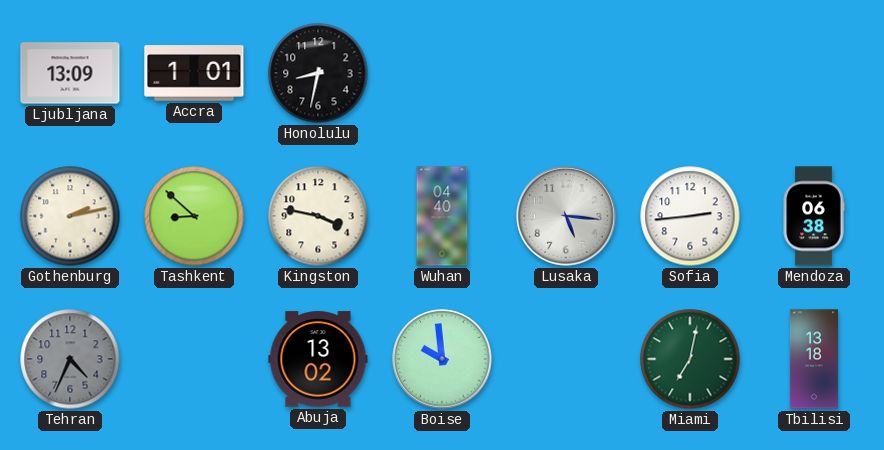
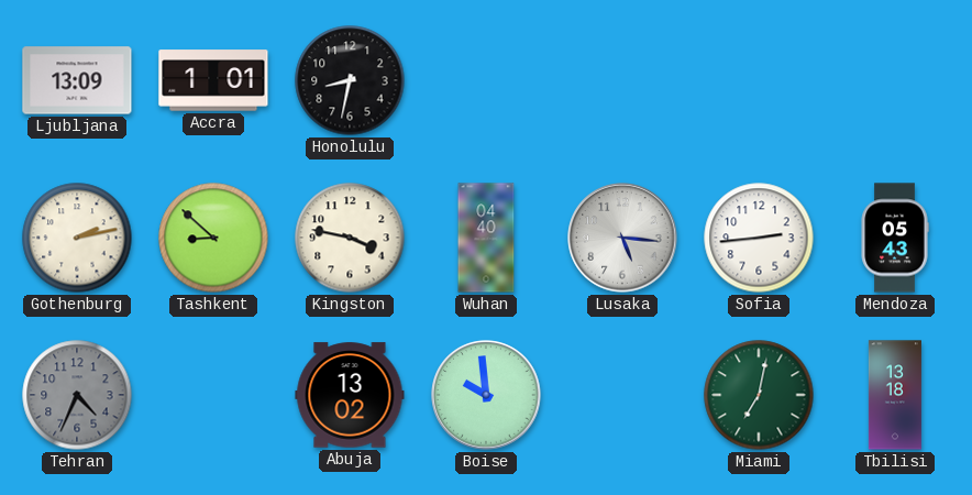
Mendoza: 06:38 -> 05:43
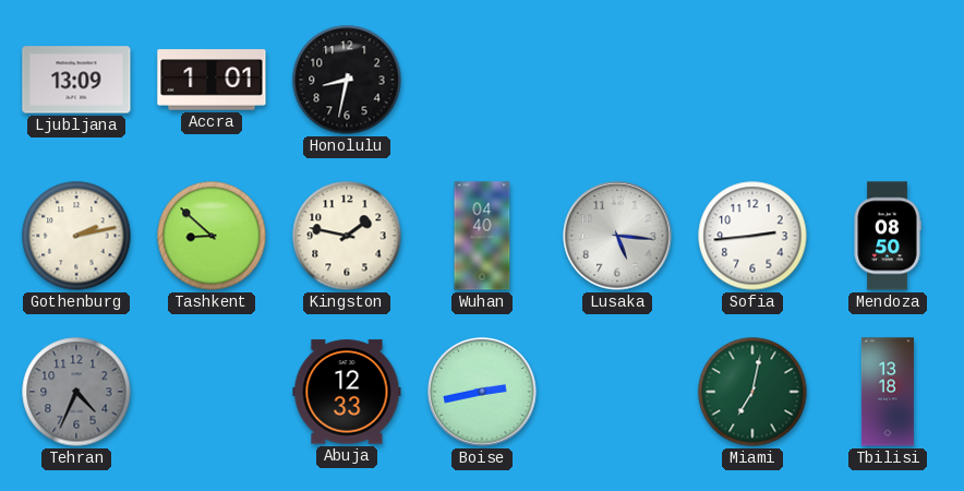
Kingston: 3:47 -> 1:47
Mendoza: 05:43 -> 08:50
Abuja: 13:02 -> 12:33
Boise: 9:59 -> 2:43
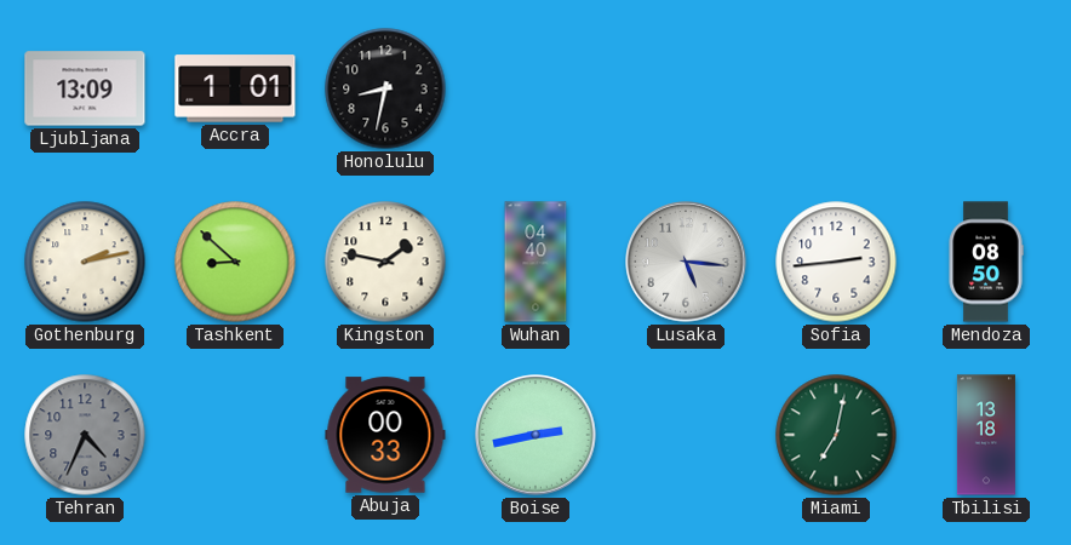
Abuja: 12:33 -> 00:33
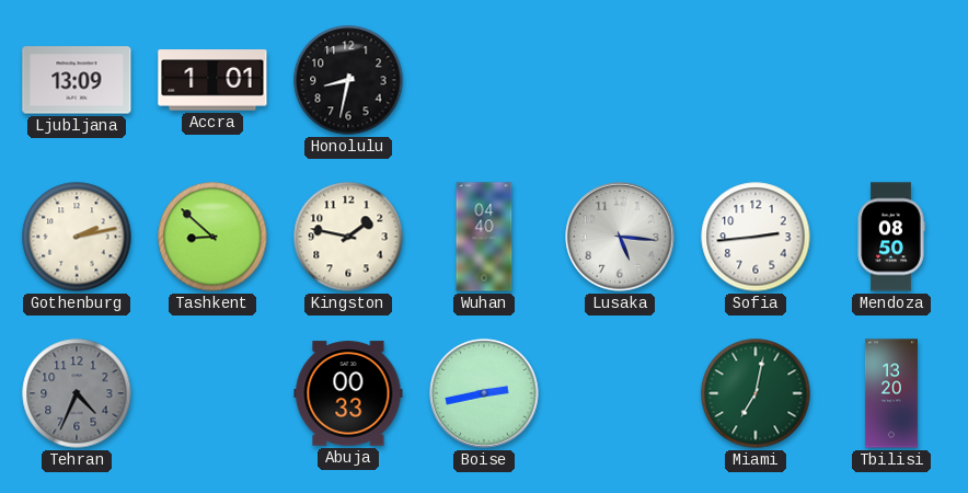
Tbilisi: 13:18 -> 13:20
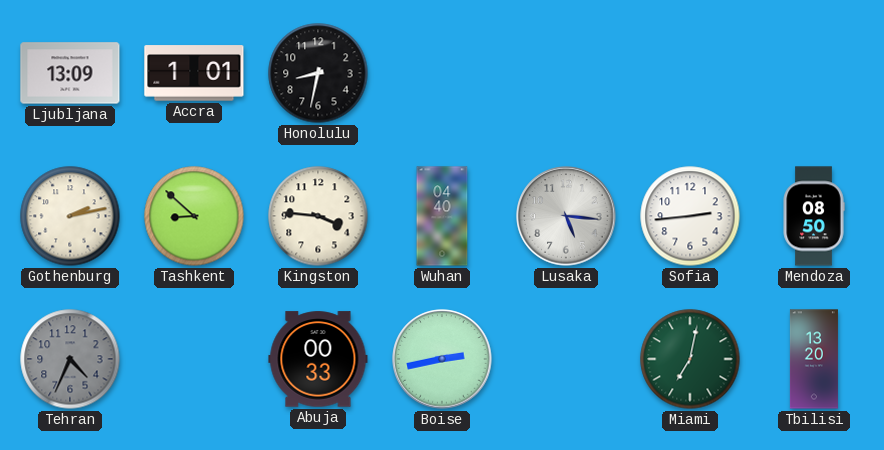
Kingston: 1:47 -> 3:46
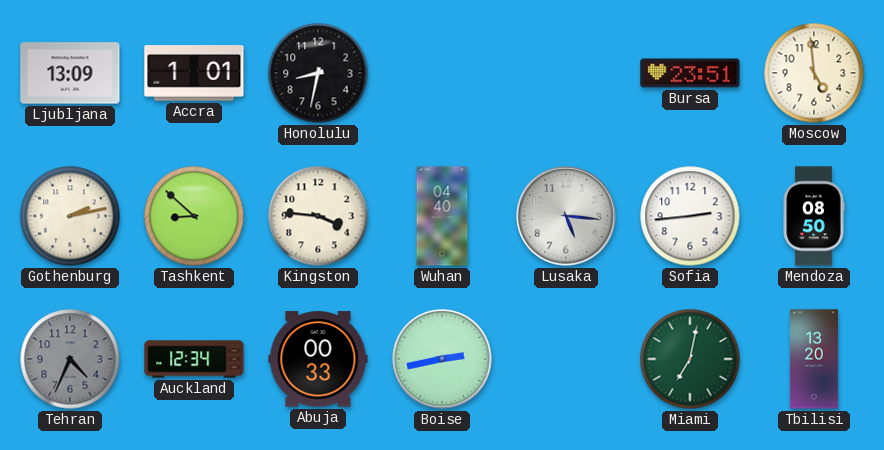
Bursa: none -> 23:51
Moscow: none -> 4:59
Auckland: none -> 12:34
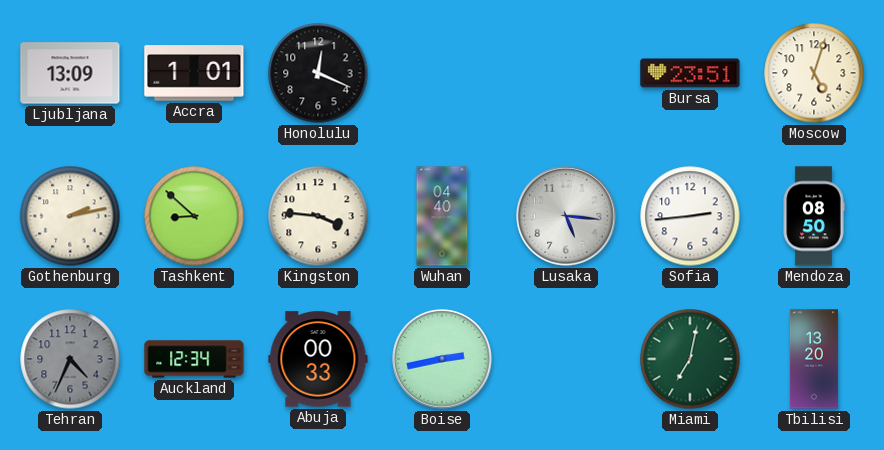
Honolulu: 8:32 -> 12:19
Moscow: 4:59 -> 5:03
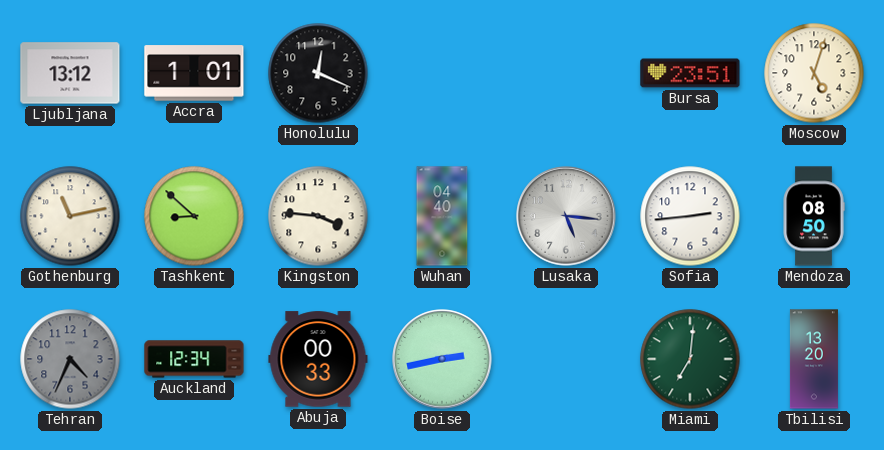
Ljubljana: 13:09 -> 13:12
Gothenburg: 2:13 -> 11:13
Miami: 7:02 -> 7:01
